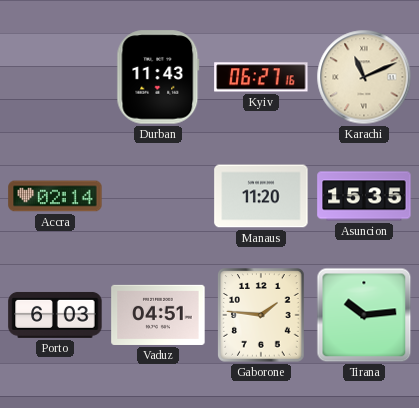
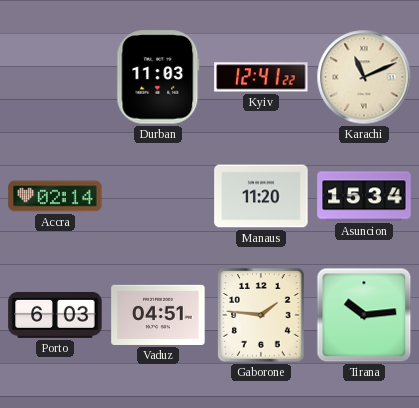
Durban: 11:43 -> 11:03
Kyiv: 06:27 -> 12:41
Asuncion: 15:35 -> 15:34
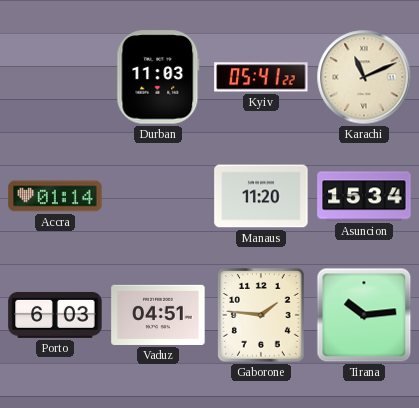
Kyiv: 12:41 -> 05:41
Accra: 02:14 -> 01:14
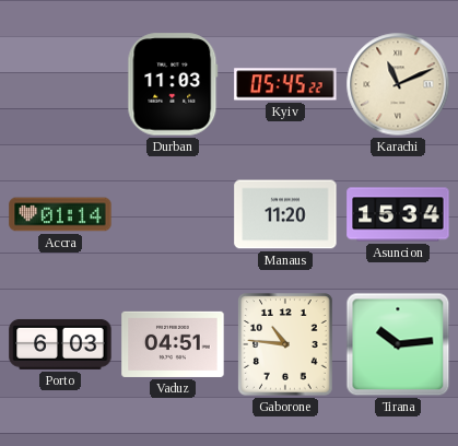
Kyiv: 05:41 -> 05:45
Gaborone: 1:46 -> 10:46
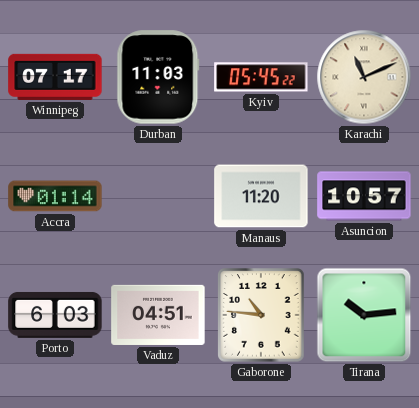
Winnipeg: none -> 07:17
Asuncion: 15:34 -> 10:57
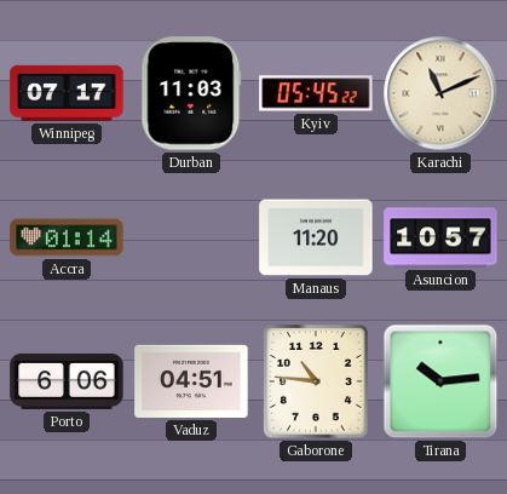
Porto: 6:03 -> 6:06
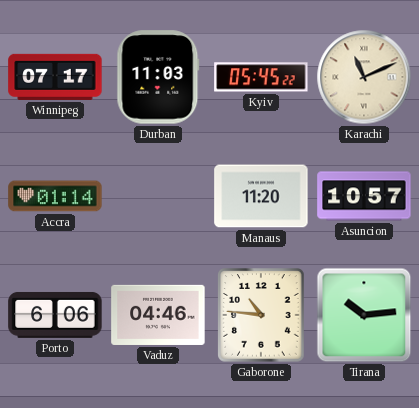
Vaduz: 04:51 -> 04:46
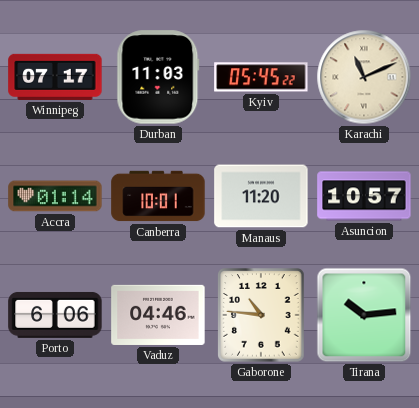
Canberra: none -> 10:01
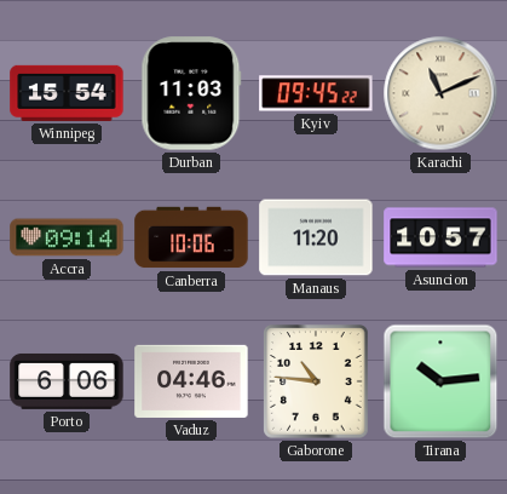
Winnipeg: 07:17 -> 15:54
Kyiv: 05:45 -> 09:45
Accra: 01:14 -> 09:14
Canberra: 10:01 -> 10:06
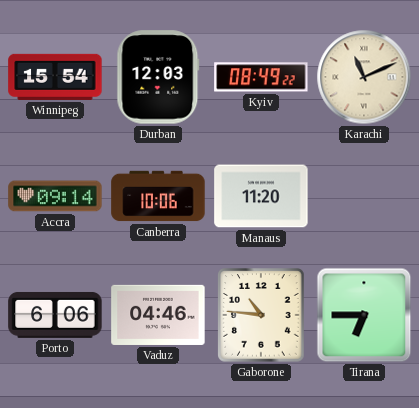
Durban: 11:03 -> 12:03
Kyiv: 09:45 -> 08:49
Asuncion: 10:57 -> none
Tirana: 10:14 -> 6:45
